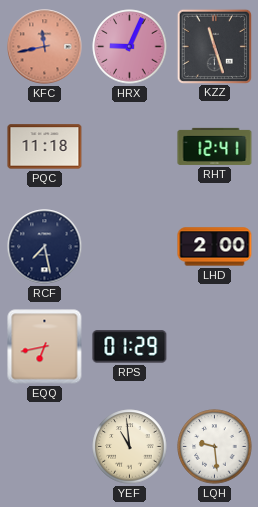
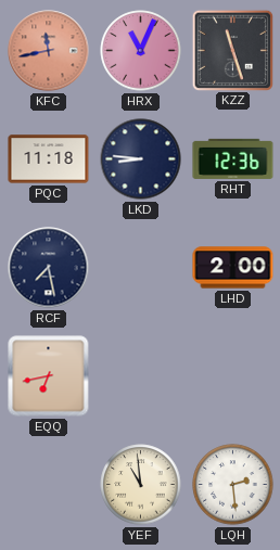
HRX: 9:04 -> 11:04
LKD: none -> 8:46
RHT: 12:41 -> 12:36
RPS: 01:29 -> none
LQH: 9:29 -> 2:29
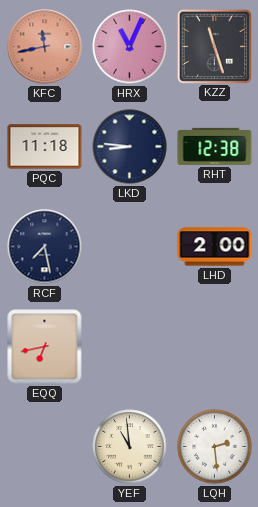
RHT: 12:36 -> 12:38
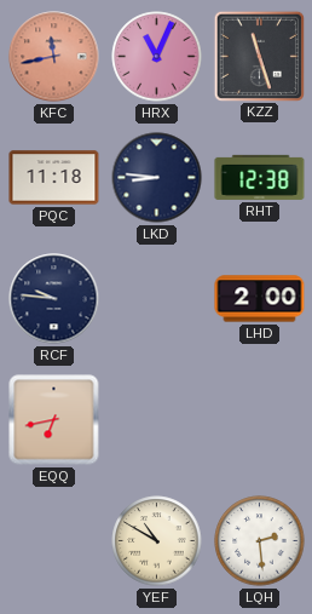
RCF: 7:28 -> 9:46
YEF: 10:59 -> 10:50
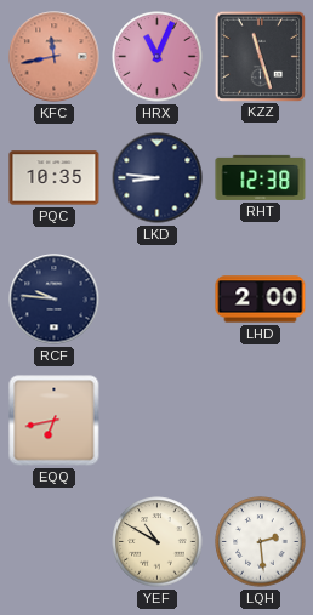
PQC: 11:18 -> 10:35
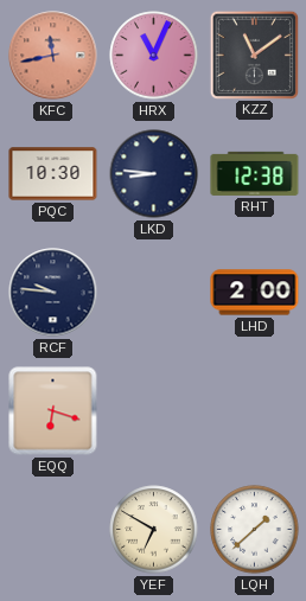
KZZ: 11:27 -> 11:09
PQC: 10:35 -> 10:30
EQQ: 6:43 -> 6:18
YEF: 10:50 -> 6:50
LQH: 2:29 -> 1:38
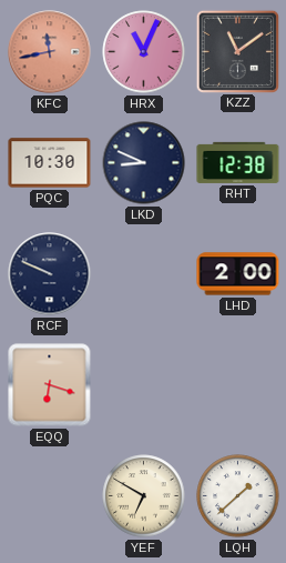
LKD: 8:46 -> 8:49
RCF: 9:46 -> 9:49
